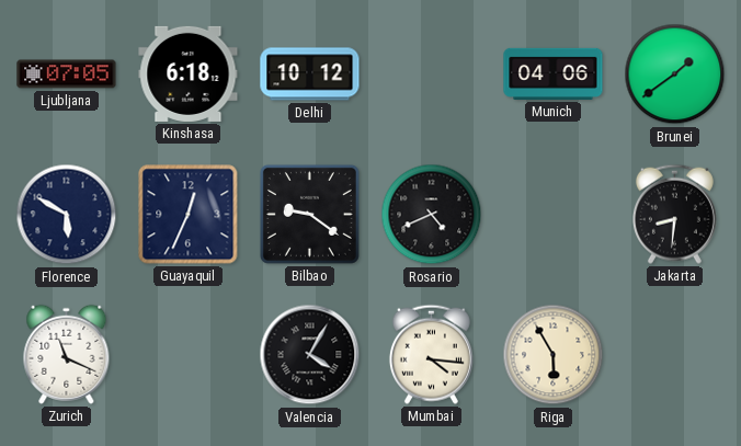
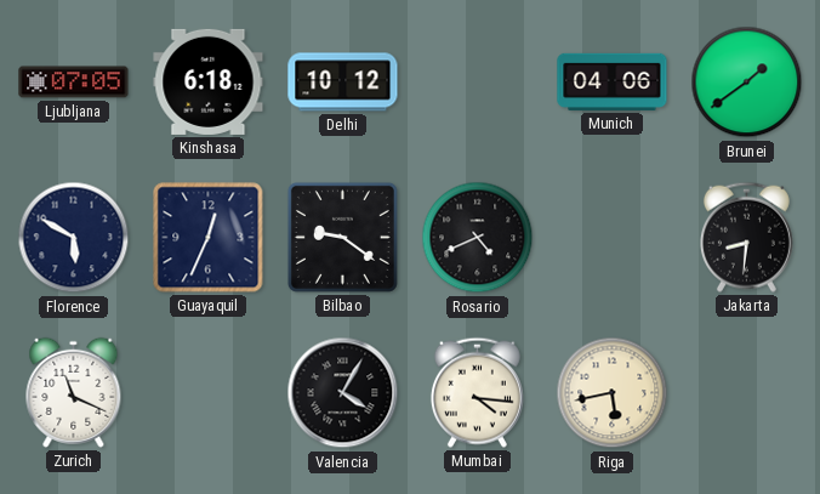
Riga: 5:55 -> 5:43
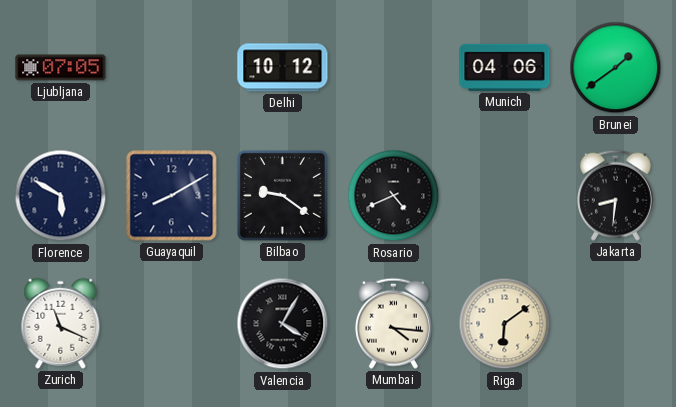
Kinshasa: 6:18 -> none
Guayaquil: 12:34 -> 8:10
Riga: 5:43 -> 6:09
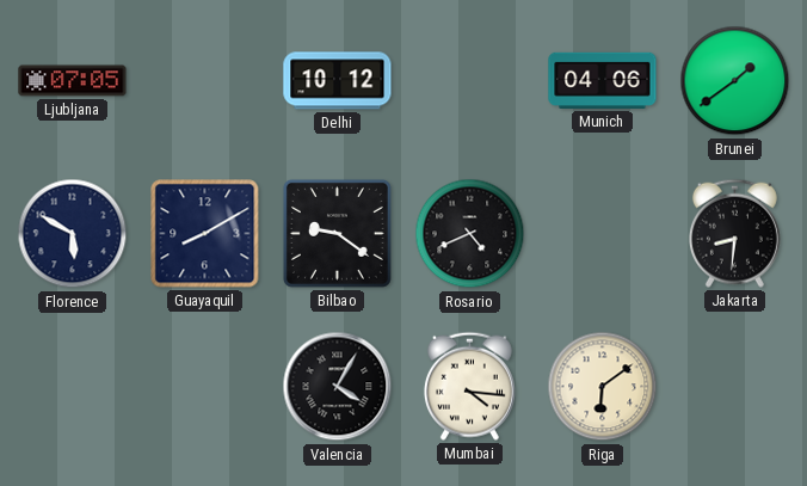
Zurich: 11:19 -> none
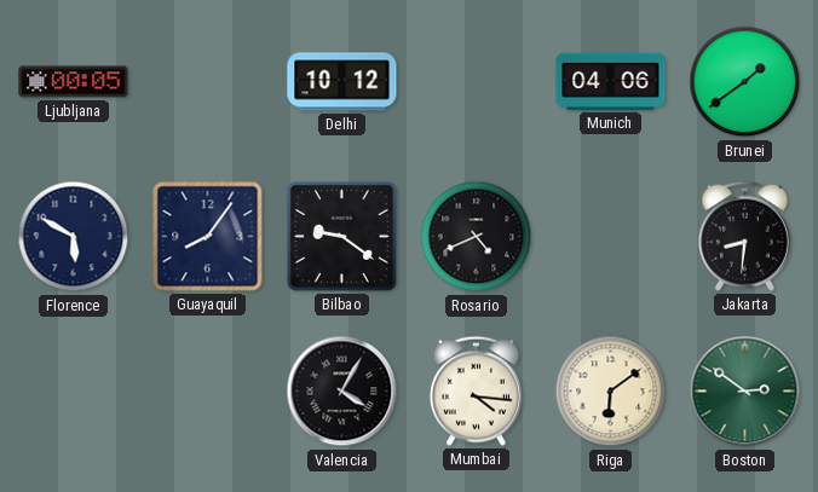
Ljubljana: 07:05 -> 00:05
Guayaquil: 8:10 -> 8:06
Boston: none -> 2:51
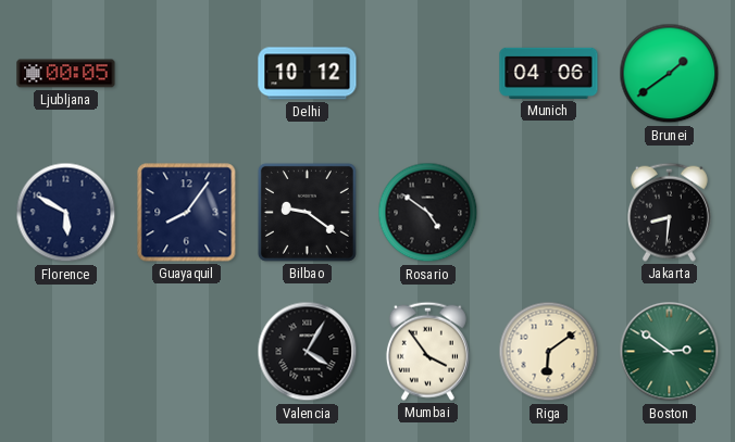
Rosario: 4:41 -> 4:51
Mumbai: 4:16 -> 3:54
